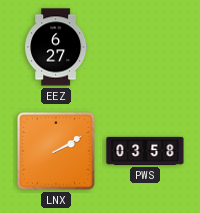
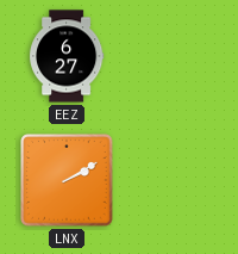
PWS: 03:58 -> none
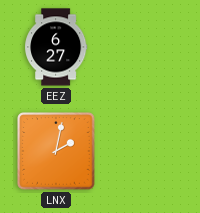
LNX: 2:10 -> 2:02
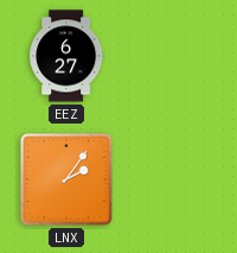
LNX: 2:02 -> 2:06
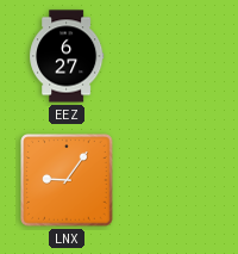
LNX: 2:06 -> 9:06
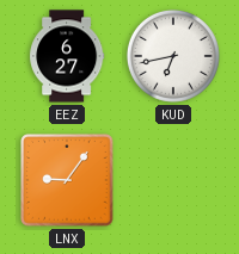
KUD: none -> 6:43
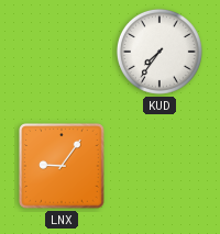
EEZ: 6:27 -> none
KUD: 6:43 -> 7:36
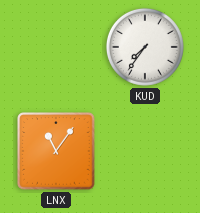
LNX: 9:06 -> 11:06
